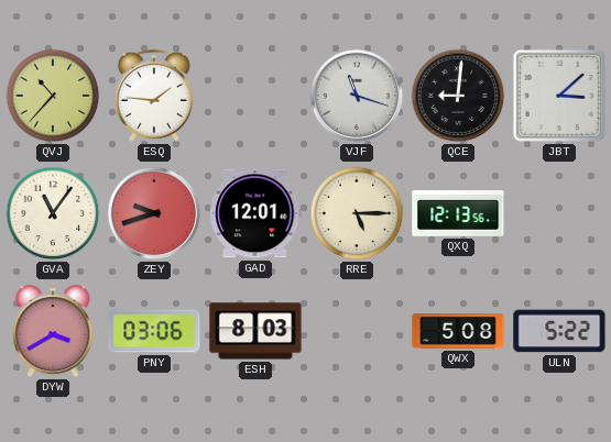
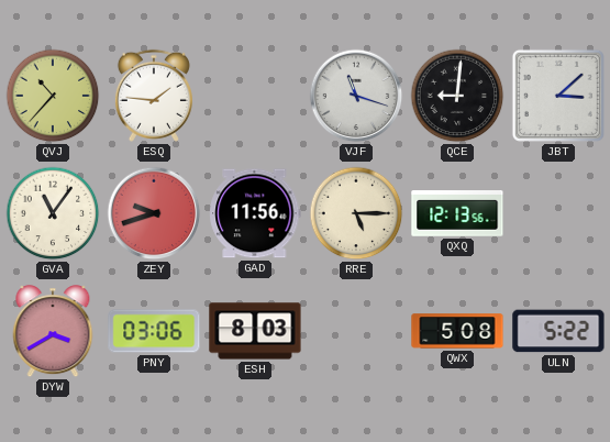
GAD: 12:01 -> 11:56
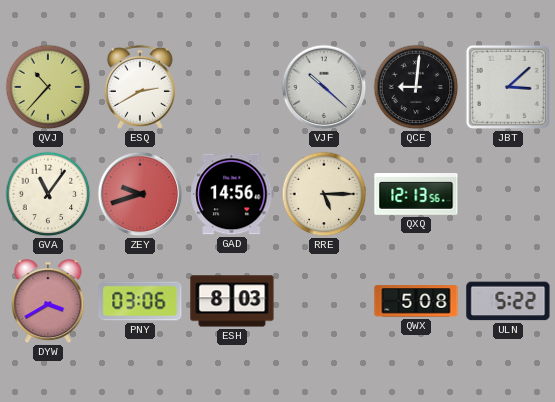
ESQ: 1:46 -> 2:40
VJF: 11:18 -> 10:22
GAD: 11:56 -> 14:56
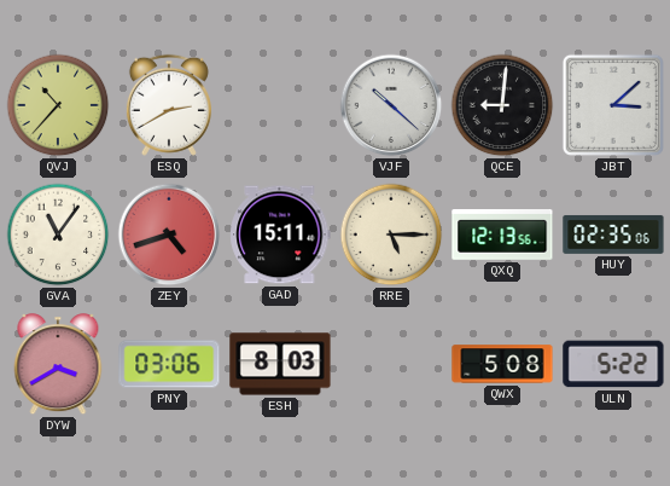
ZEY: 9:42 -> 4:42
GAD: 14:56 -> 15:11
HUY: none -> 02:35
